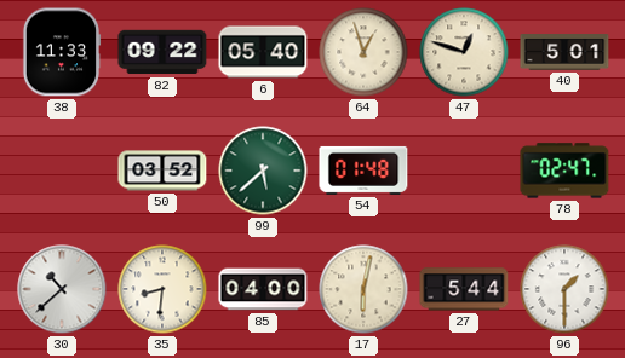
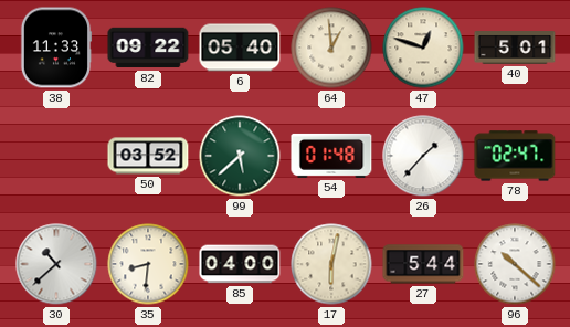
64: 12:57 -> 12:59
26: none -> 1:37
96: 1:30 -> 10:22
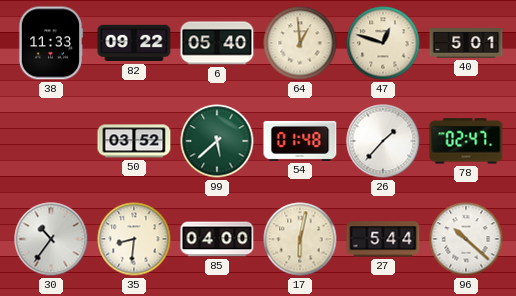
30: 10:38 -> 10:36
